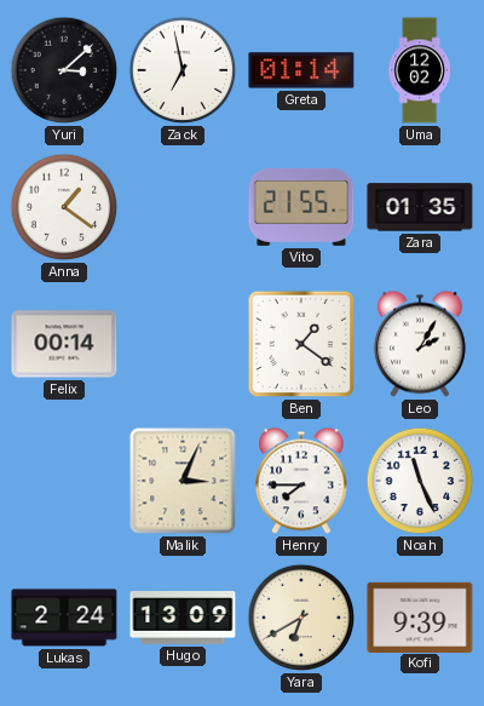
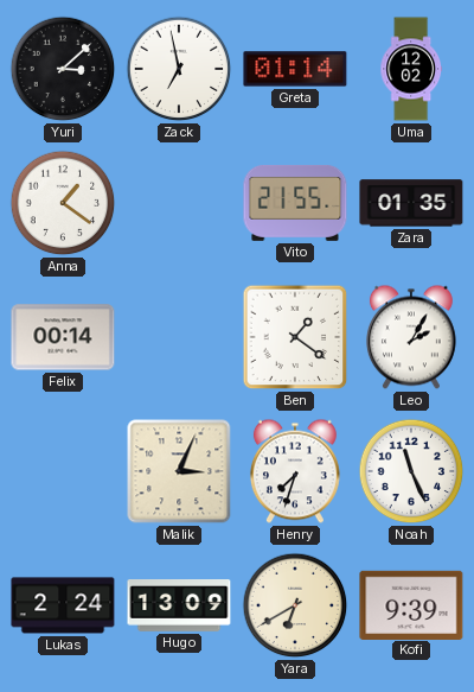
Henry: 7:45 -> 7:33
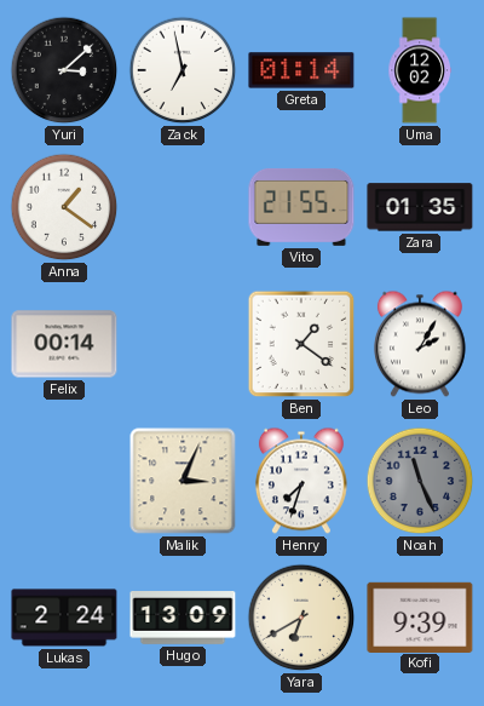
Noah dial: white -> grey
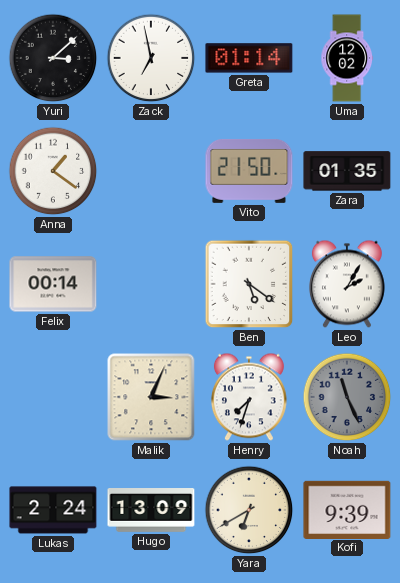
Vito: 21:55 -> 21:50
Ben: 1:21 -> 5:21
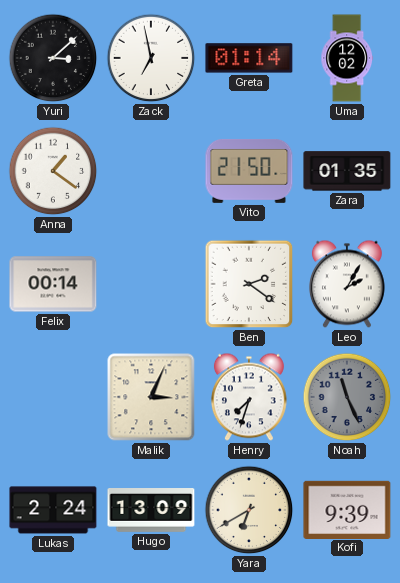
Ben: 5:21 -> 2:21
